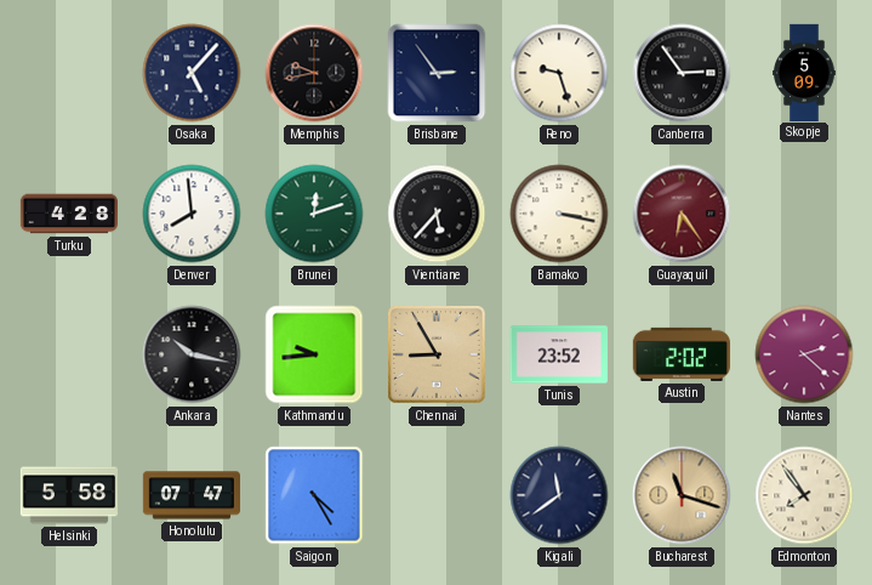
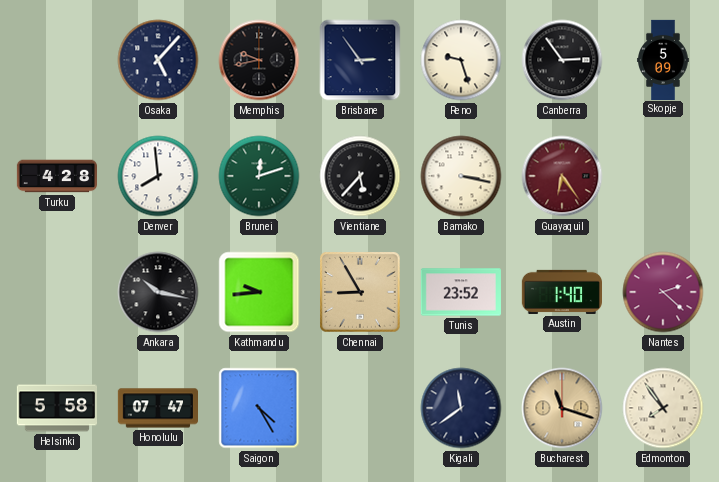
Austin: 2:02 -> 1:40
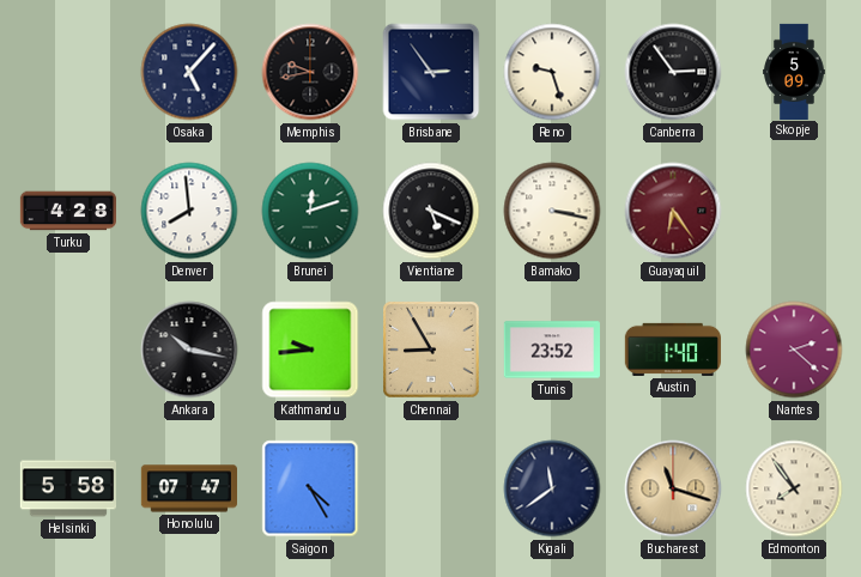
Vientiane: 5:37 -> 5:19
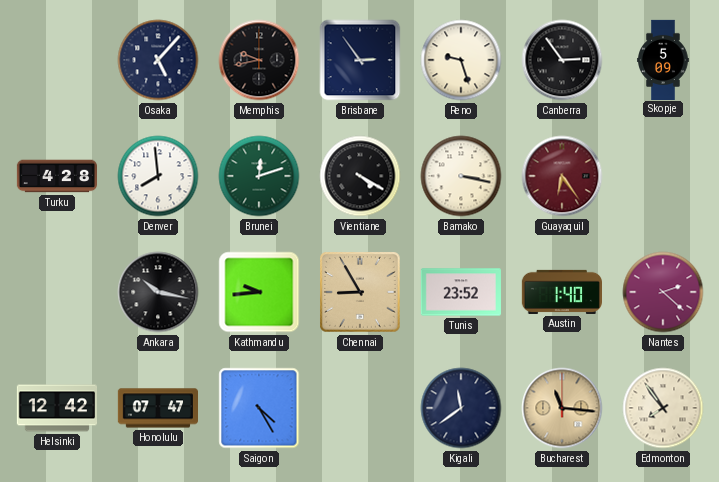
Vientiane: 5:19 -> 4:20
Helsinki: 5:58 -> 12:42
Bucharest: 11:18 -> 11:16
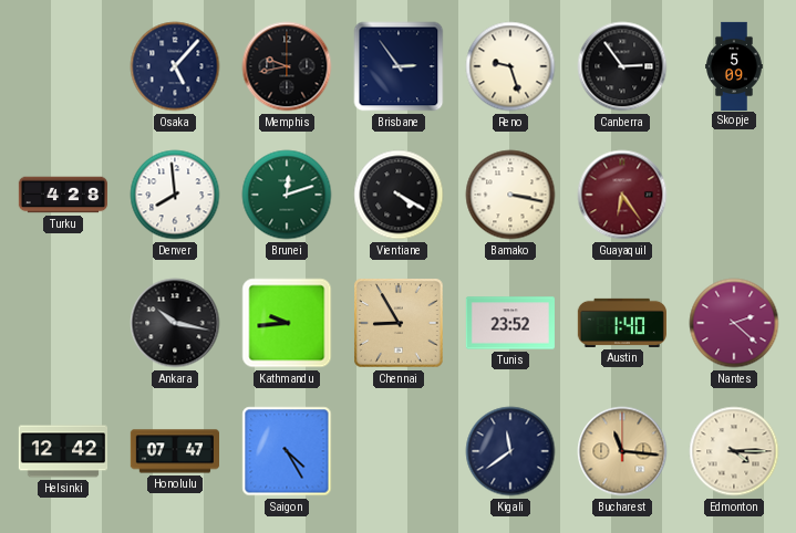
Edmonton: 7:54 -> 4:15
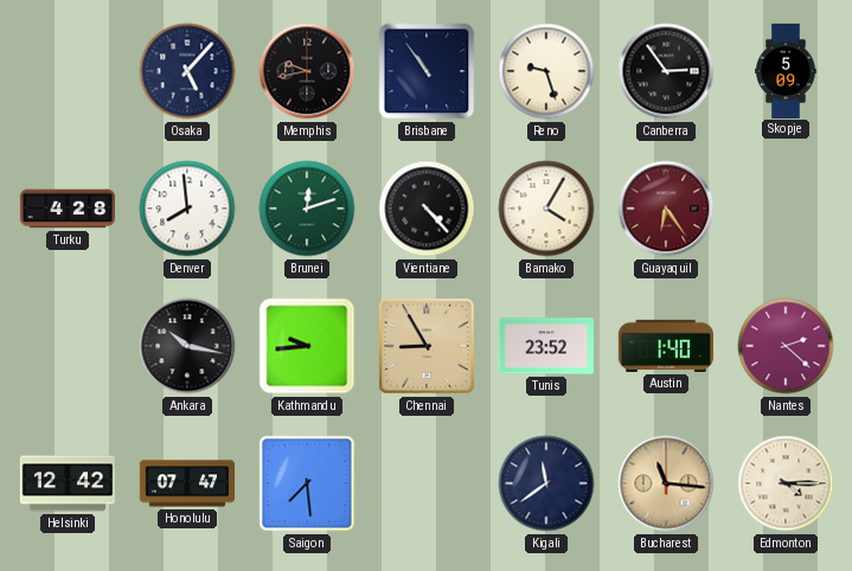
Brisbane: 2:54 -> 10:54
Vientiane: 4:20 -> 4:23
Bamako: 3:17 -> 4:05
Saigon: 4:25 -> 7:29
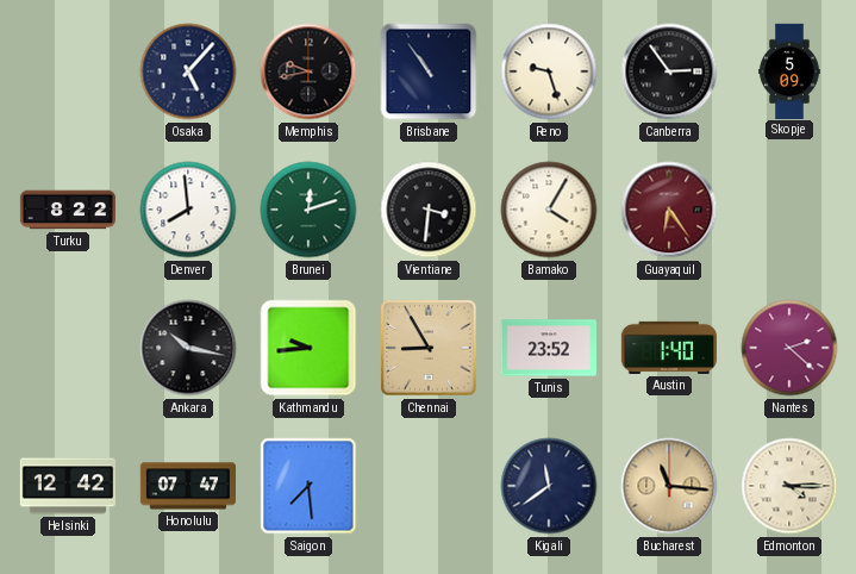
Turku: 4:28 -> 8:22
Vientiane: 4:23 -> 3:31
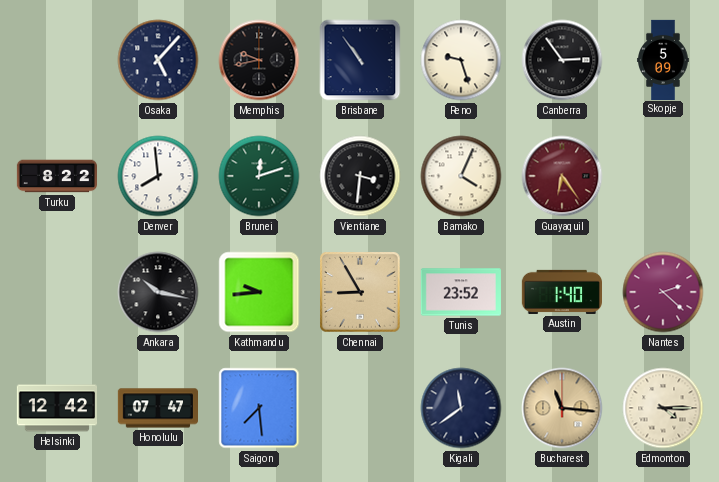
Bamako: 4:05 -> 4:04
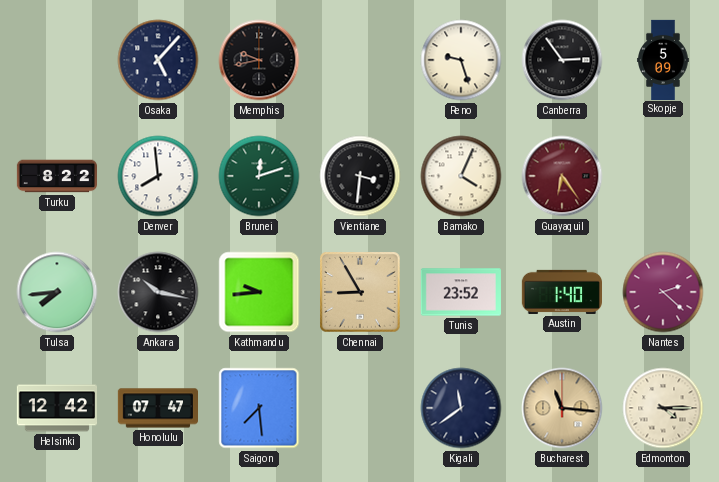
Brisbane: 10:54 -> none
Tulsa: none -> 7:44
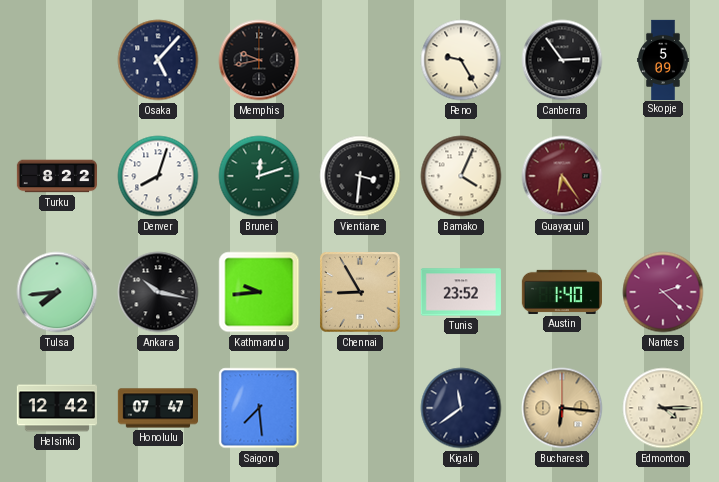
Reno: 9:27 -> 9:25
Denver: 7:59 -> 8:03
Bucharest: 11:16 -> 6:16
